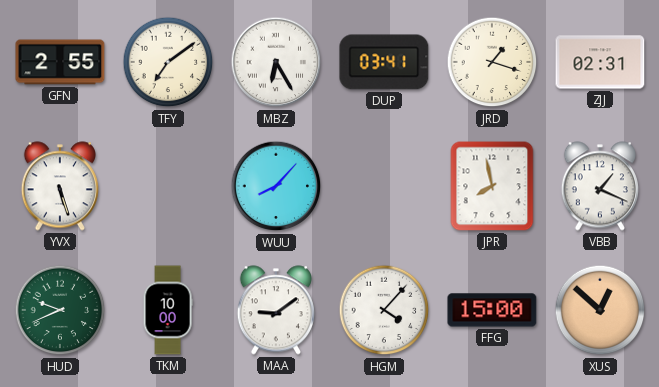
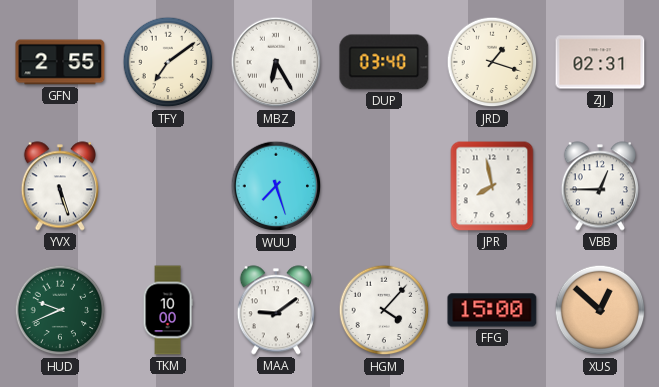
DUP: 03:41 -> 03:40
WUU: 8:07 -> 7:27
VBB: 1:19 -> 12:45
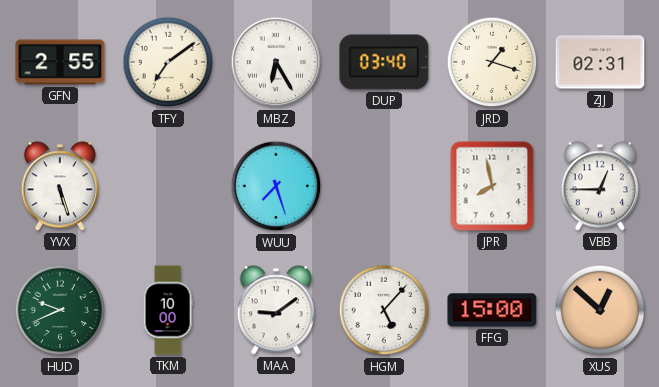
HGM: 4:07 -> 5:07
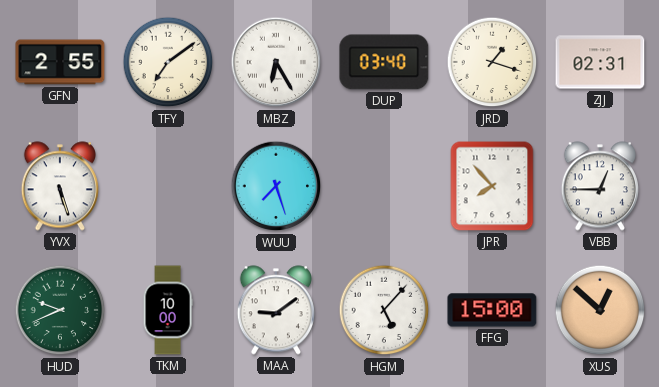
JPR: 7:58 -> 7:53
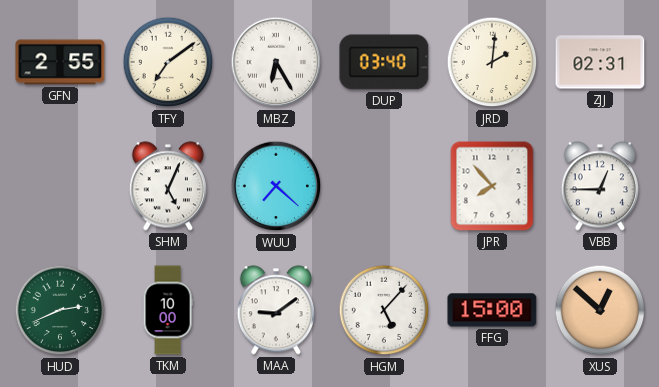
JRD: 1:18 -> 2:01
YVX: 5:27 -> none
SHM: none -> 5:04
WUU: 7:27 -> 7:22
HUD: 9:41 -> 2:41
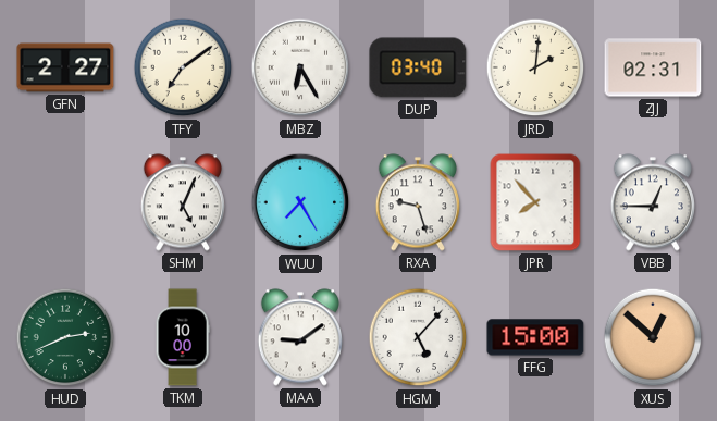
GFN: 2:55 -> 2:27
WUU: 7:22 -> 7:25
RXA: none -> 9:27
